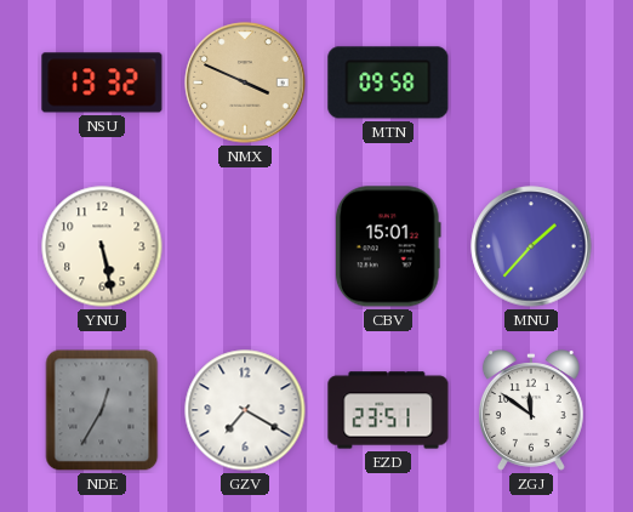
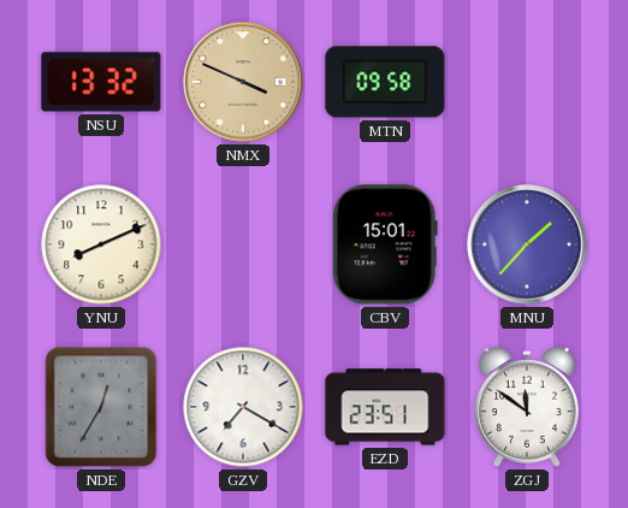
YNU: 5:28 -> 8:11
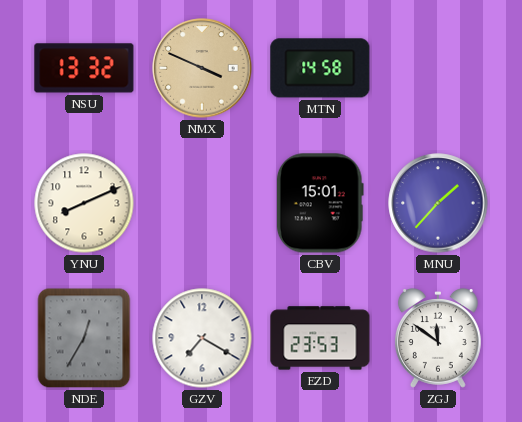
MTN: 09:58 -> 14:58
EZD: 23:51 -> 23:53
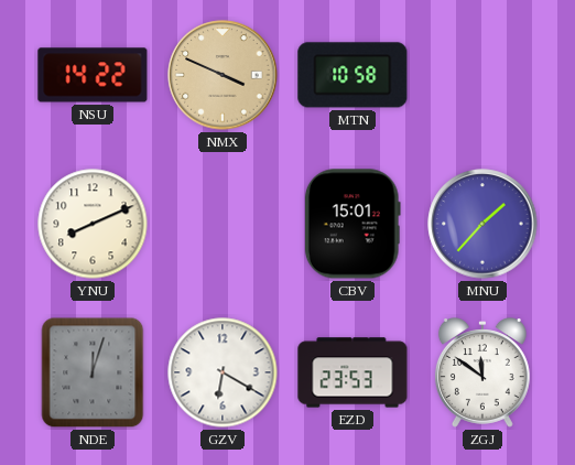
NSU: 13:32 -> 14:22
MTN: 14:58 -> 10:58
NDE: 12:35 -> 12:03
GZV: 7:20 -> 6:20
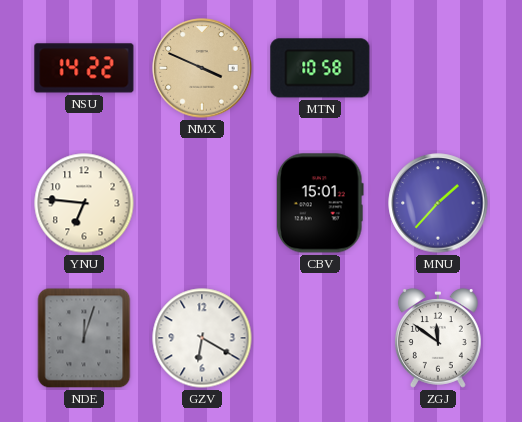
YNU: 8:11 -> 6:46
EZD: 23:53 -> none
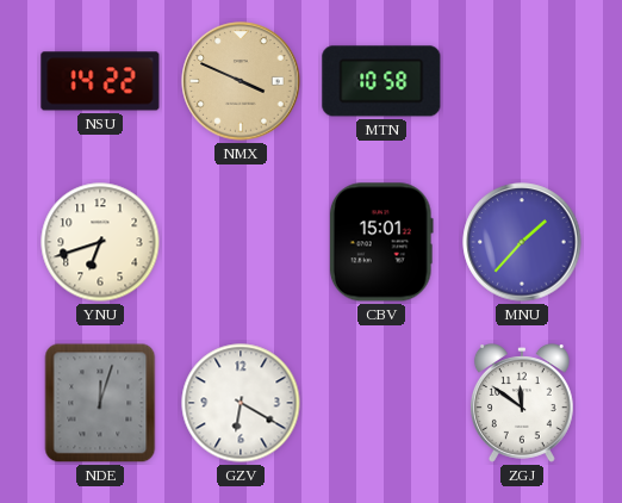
YNU: 6:46 -> 6:42
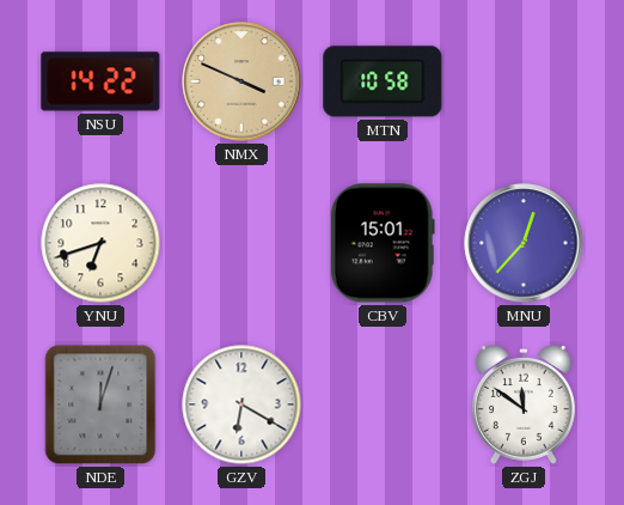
MNU: 1:37 -> 12:37
